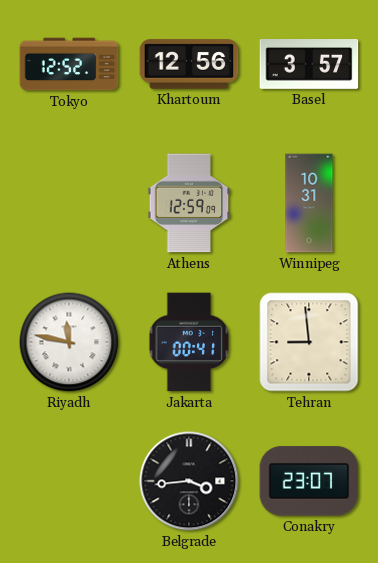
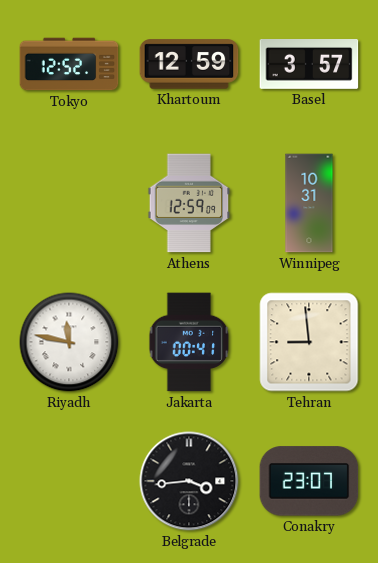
Khartoum: 12:56 -> 12:59
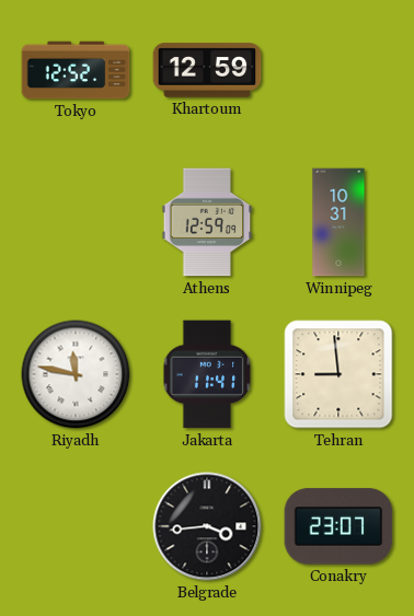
Basel: 3:57 -> none
Jakarta: 00:41 -> 11:41
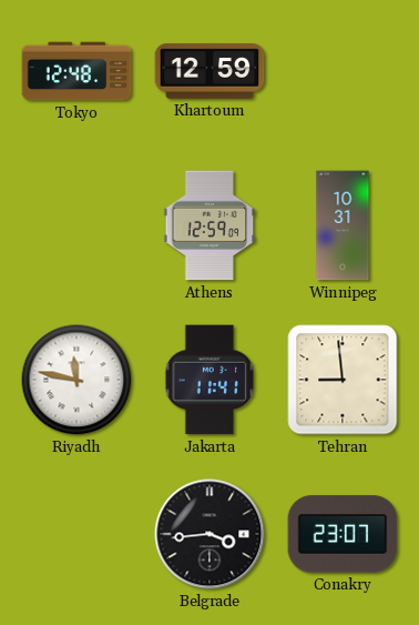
Tokyo: 12:52 -> 12:48
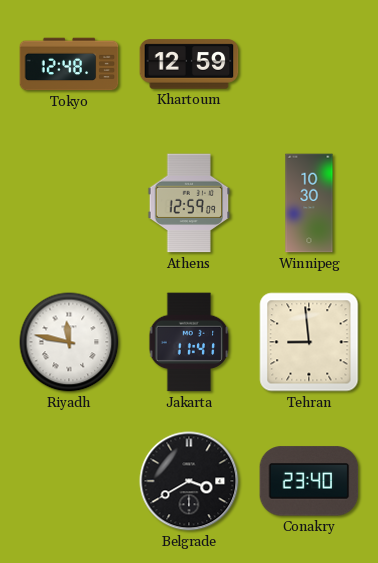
Winnipeg: 10:31 -> 10:30
Belgrade: 3:44 -> 3:40
Conakry: 23:07 -> 23:40
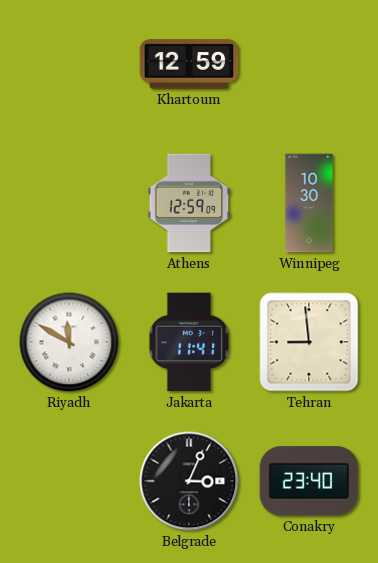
Tokyo: 12:48 -> none
Riyadh: 11:47 -> 11:50
Belgrade: 3:40 -> 3:04
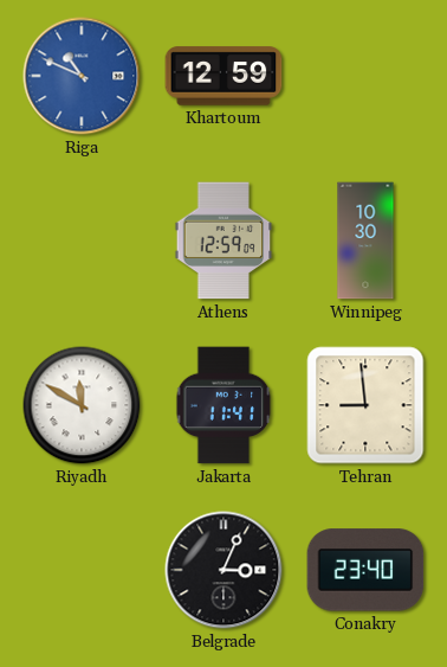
Riga: none -> 10:49
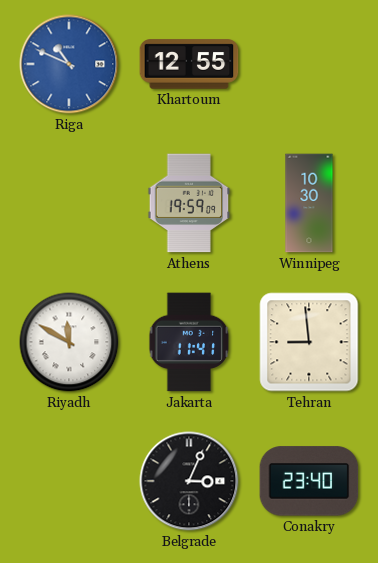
Khartoum: 12:59 -> 12:55
Athens: 12:59 -> 19:59
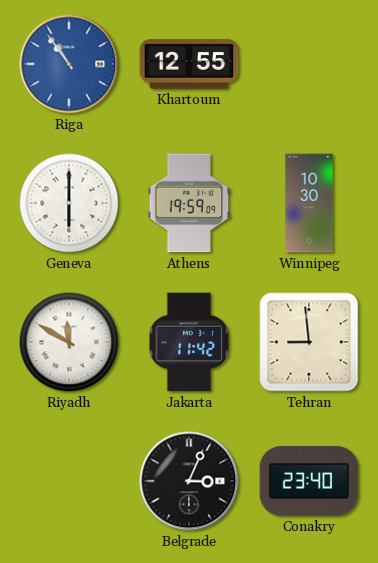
Riga: 10:49 -> 10:54
Geneva: none -> 6:00
Jakarta: 11:41 -> 11:42
